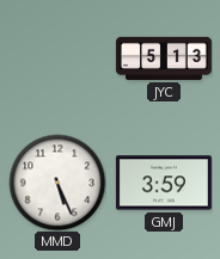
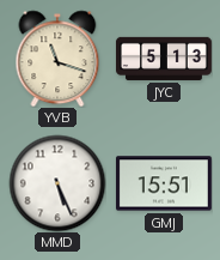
YVB: none -> 11:18
GMJ: 3:59 -> 15:51
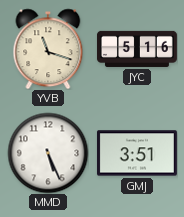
JYC: 5:13 -> 5:16
GMJ: 15:51 -> 3:51
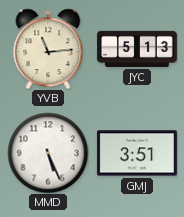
YVB: 11:18 -> 11:14
JYC: 5:16 -> 5:13
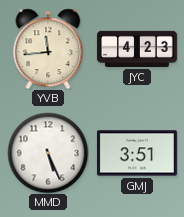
YVB: 11:14 -> 11:44
JYC: 5:13 -> 4:23
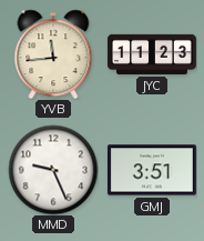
JYC: 4:23 -> 11:23
MMD: 5:26 -> 9:26
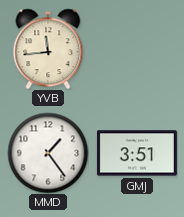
JYC: 11:23 -> none
MMD: 9:26 -> 1:24
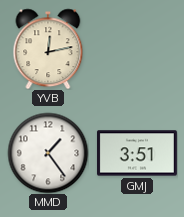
YVB: 11:44 -> 12:13
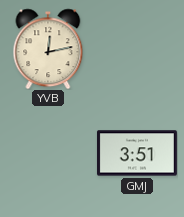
MMD: 1:24 -> none
